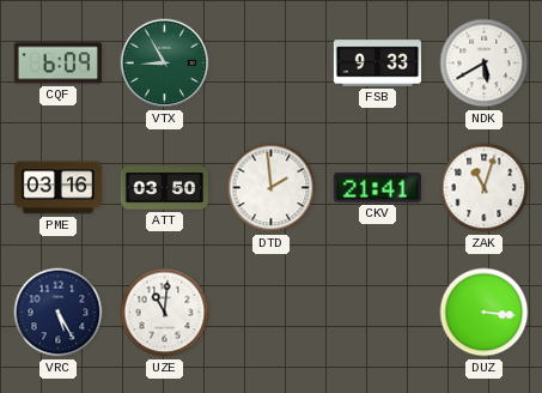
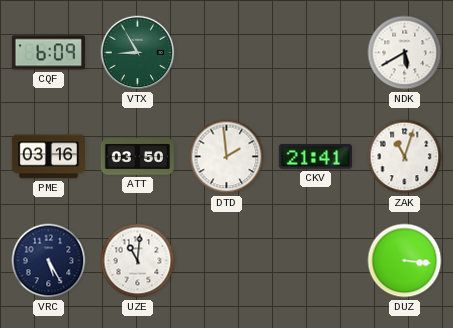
FSB: 9:33 -> none
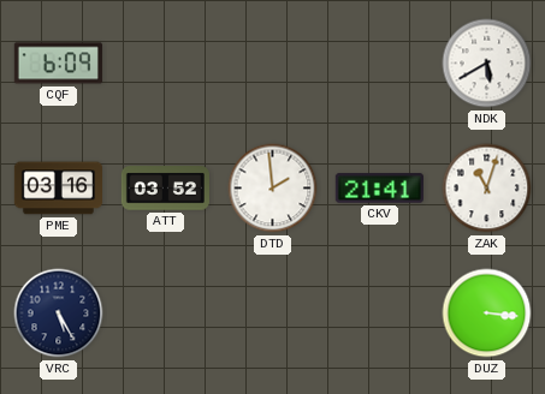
VTX: 8:55 -> none
ATT: 03:50 -> 03:52
UZE: 11:01 -> none
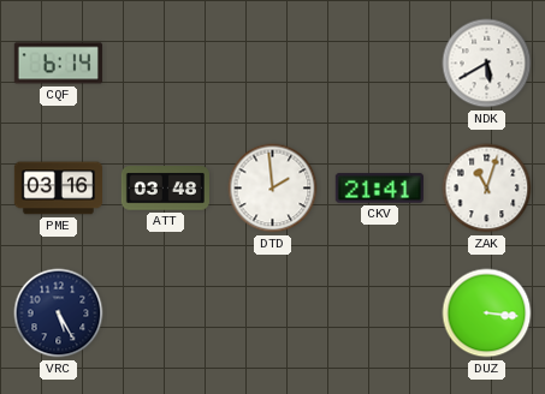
CQF: 6:09 -> 6:14
ATT: 03:52 -> 03:48
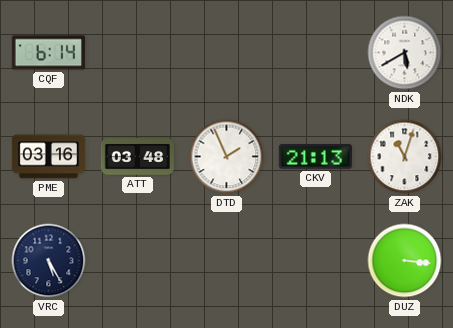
DTD: 1:59 -> 1:56
CKV: 21:41 -> 21:13
